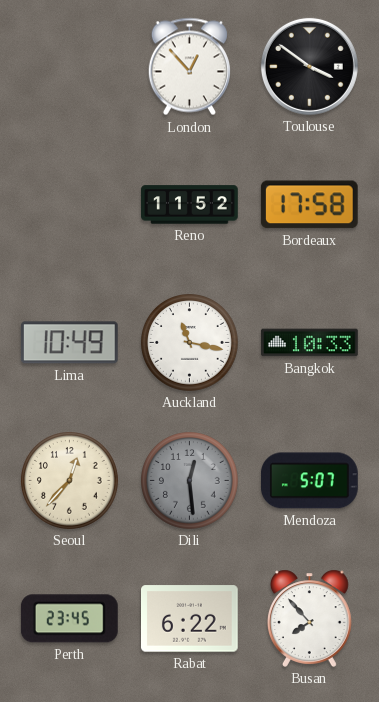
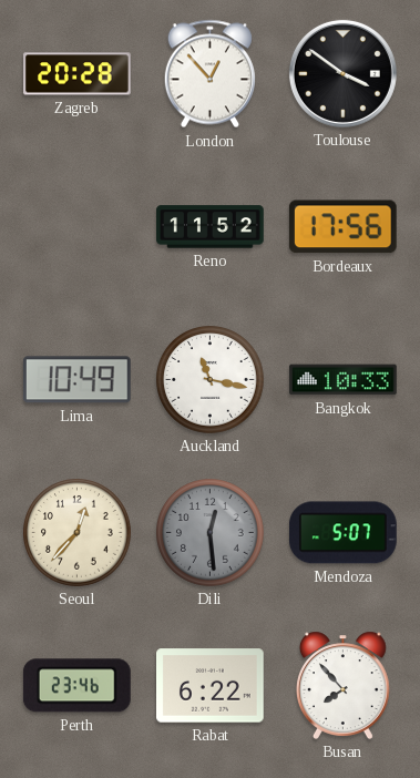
Zagreb: none -> 20:28
Bordeaux: 17:58 -> 17:56
Perth: 23:45 -> 23:46
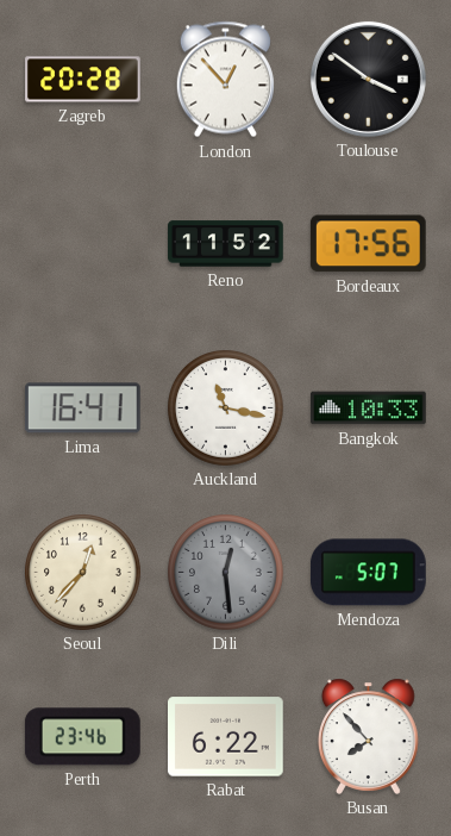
Lima: 10:49 -> 16:41
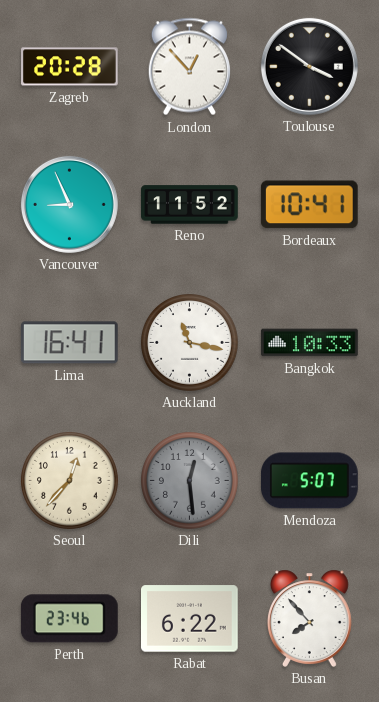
Vancouver: none -> 8:56
Bordeaux: 17:56 -> 10:41
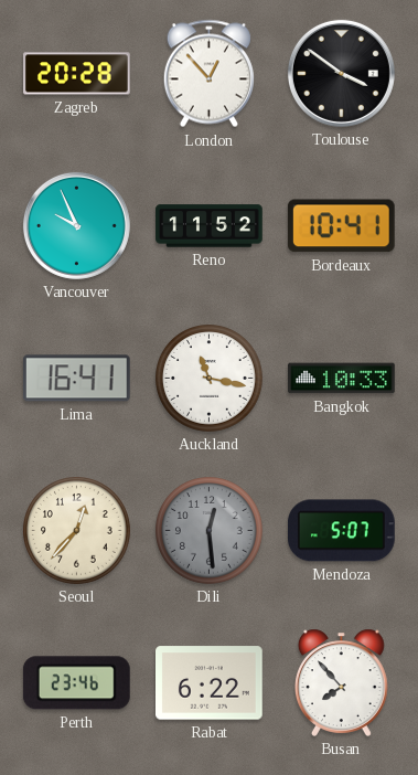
Vancouver: 8:56 -> 9:56
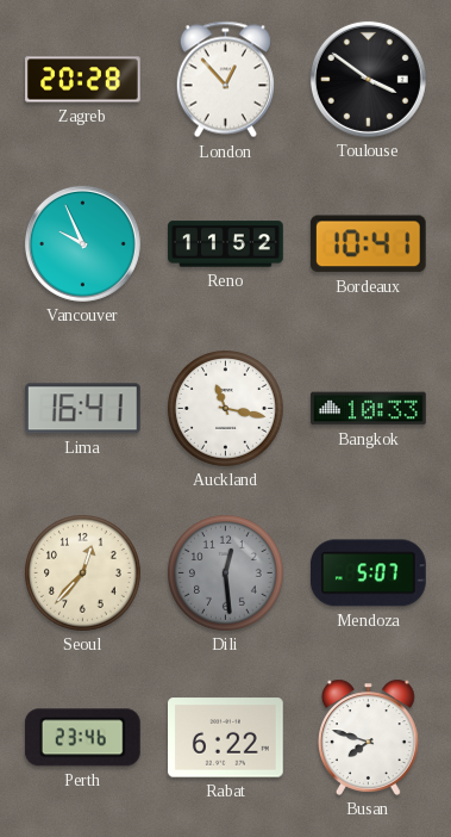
Busan: 7:53 -> 7:48
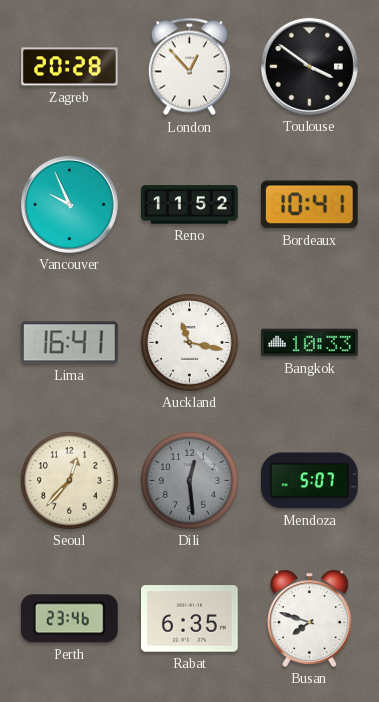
Rabat: 6:22 -> 6:35
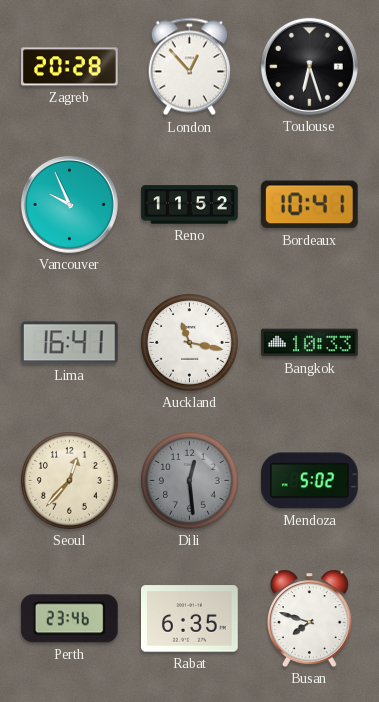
Toulouse: 3:51 -> 6:27
Mendoza: 5:07 -> 5:02
